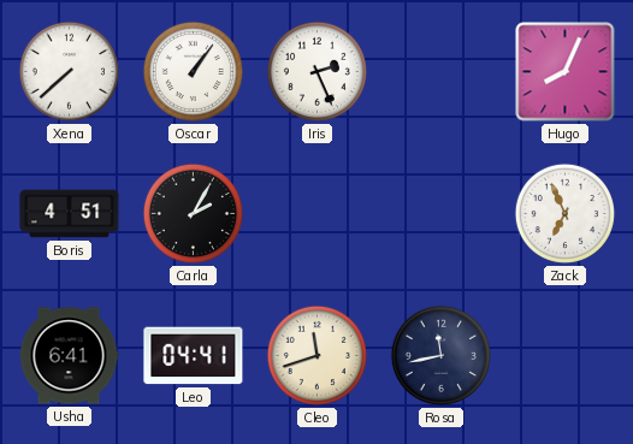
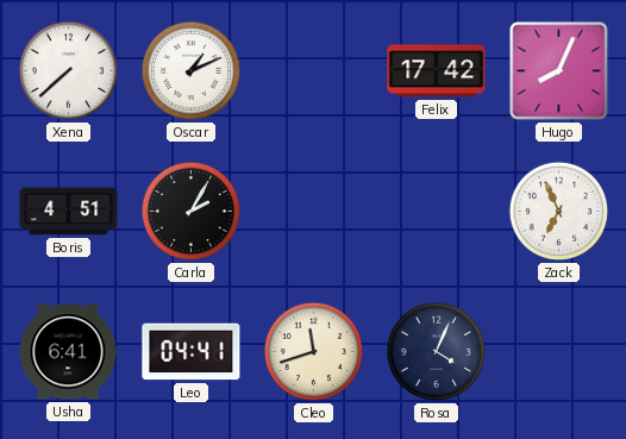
Oscar: 1:06 -> 1:11
Iris: 2:26 -> none
Felix: none -> 17:42
Rosa: 11:43 -> 4:04
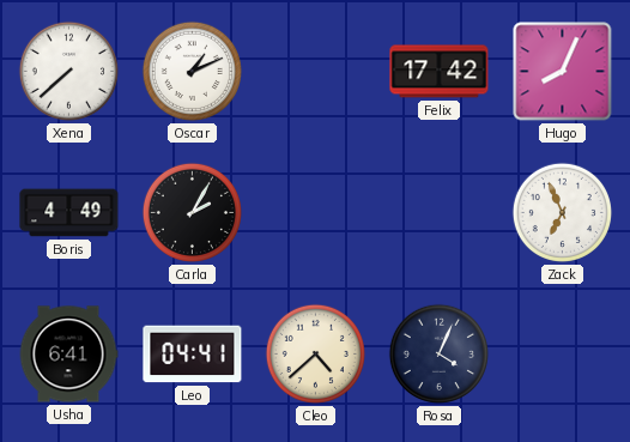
Boris: 4:51 -> 4:49
Cleo: 11:42 -> 4:38
